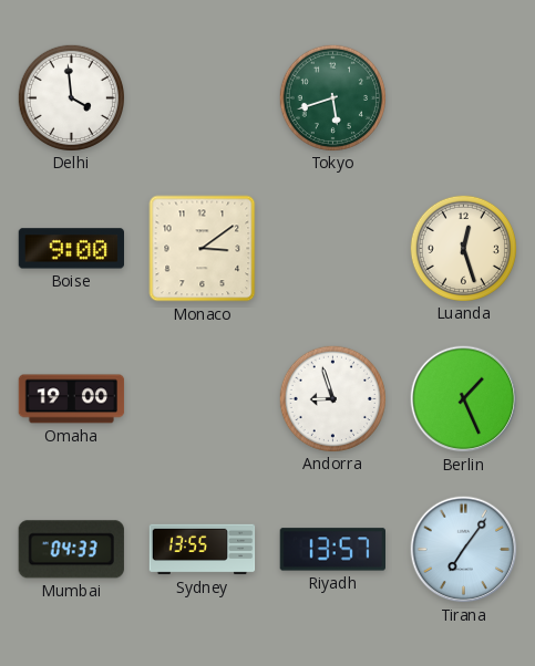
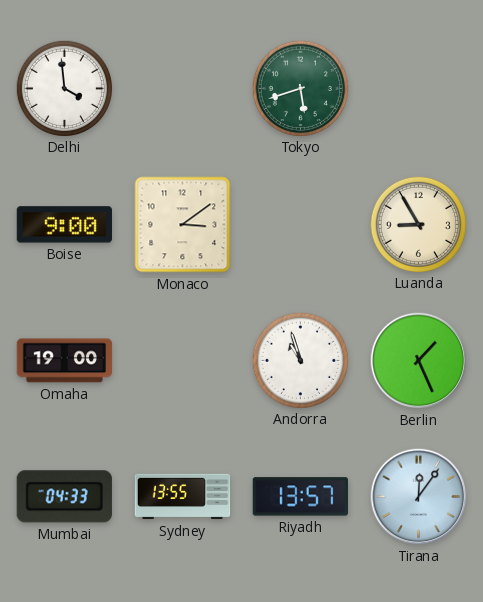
Luanda: 12:27 -> 8:55
Andorra: 8:57 -> 10:57
Tirana: 7:06 -> 12:06
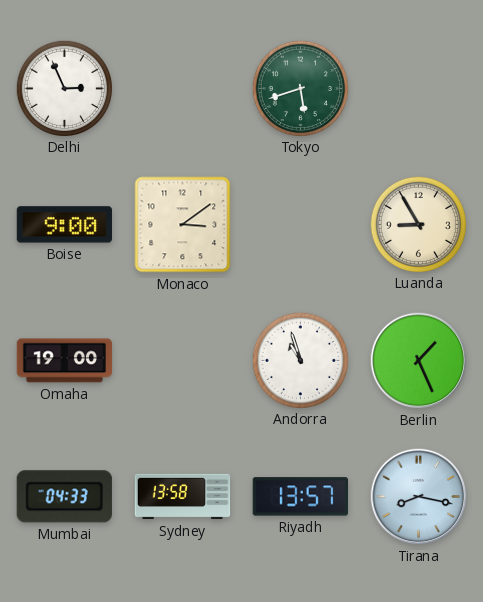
Delhi: 3:59 -> 2:56
Sydney: 13:55 -> 13:58
Tirana: 12:06 -> 8:17
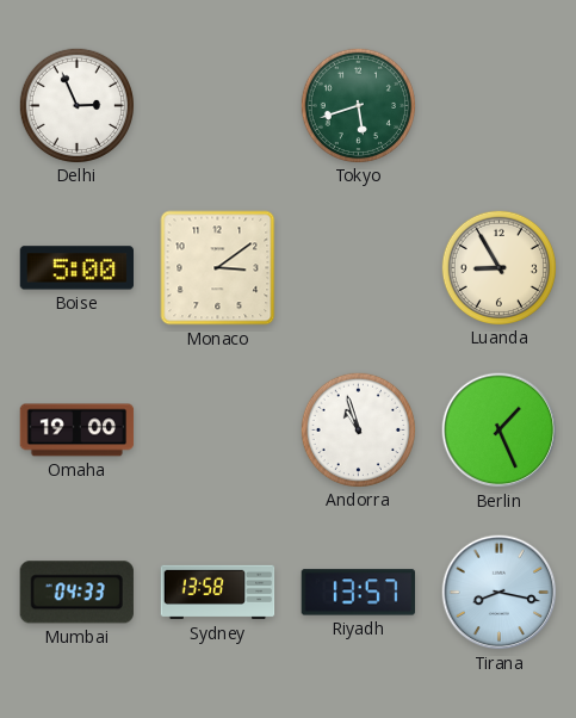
Boise: 9:00 -> 5:00
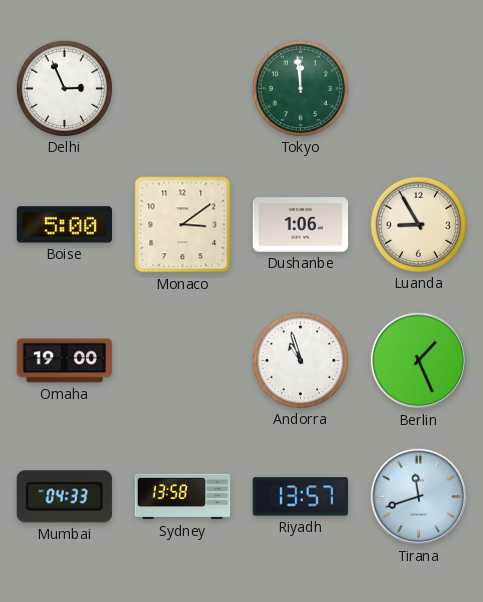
Tokyo: 5:42 -> 11:59
Dushanbe: none -> 1:06
Tirana: 8:17 -> 11:42
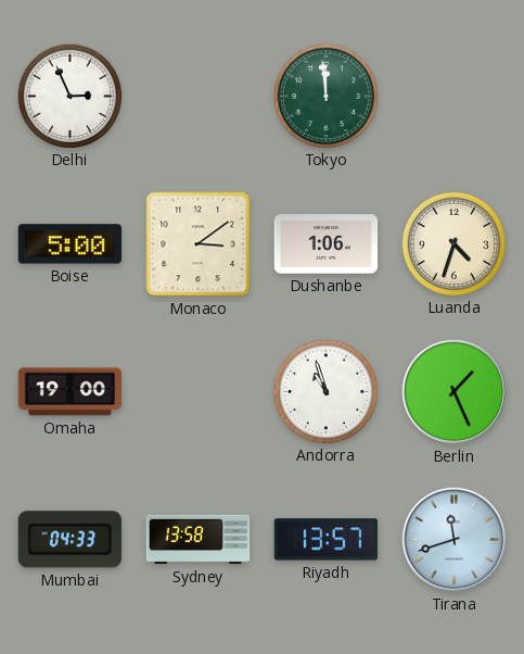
Luanda: 8:55 -> 4:33
